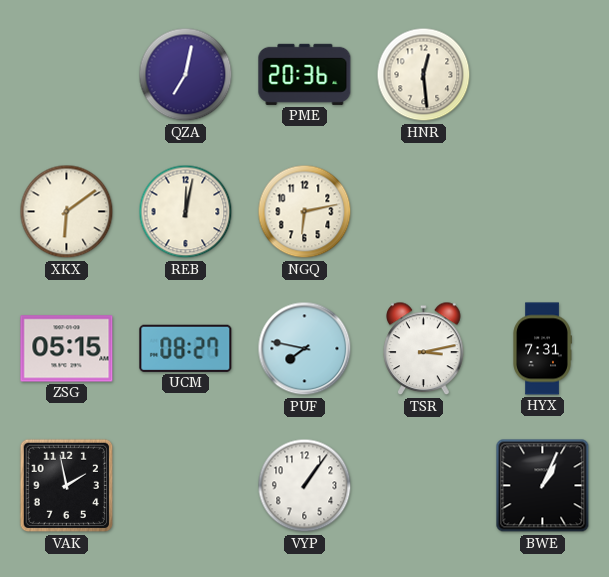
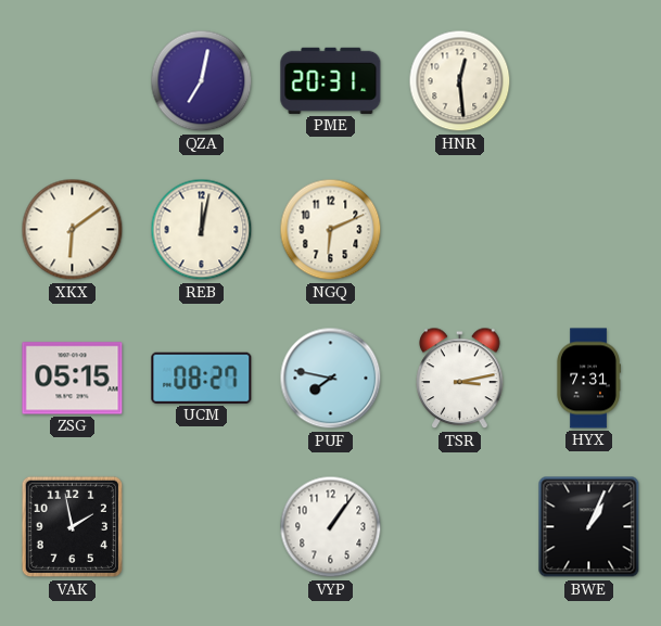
PME: 20:36 -> 20:31
NGQ: 6:13 -> 6:11
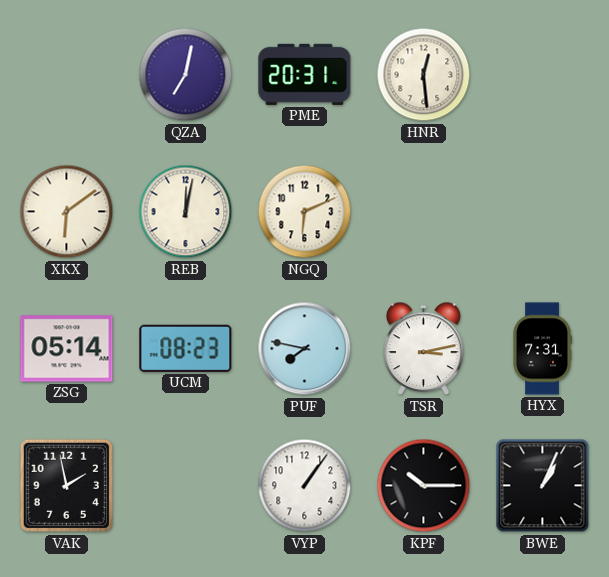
ZSG: 05:15 -> 05:14
UCM: 08:27 -> 08:23
KPF: none -> 10:15
